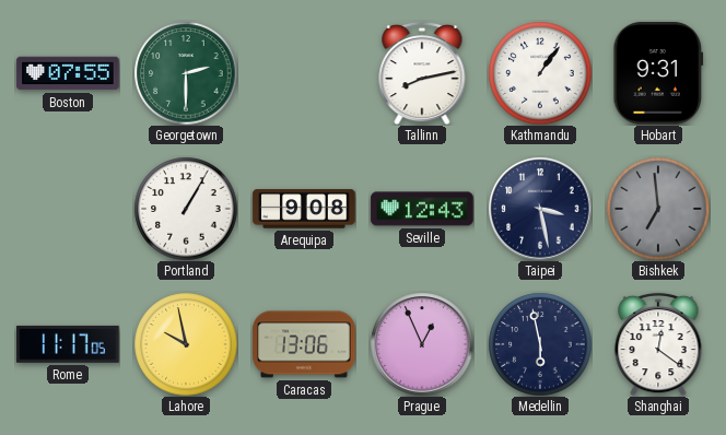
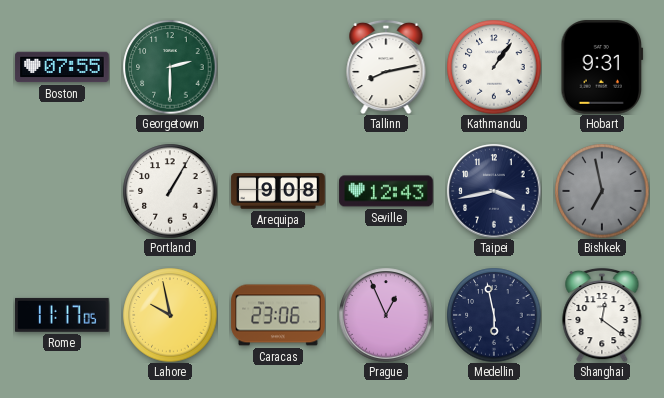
Taipei: 3:28 -> 3:43
Bishkek: 6:59 -> 6:58
Caracas: 13:06 -> 23:06
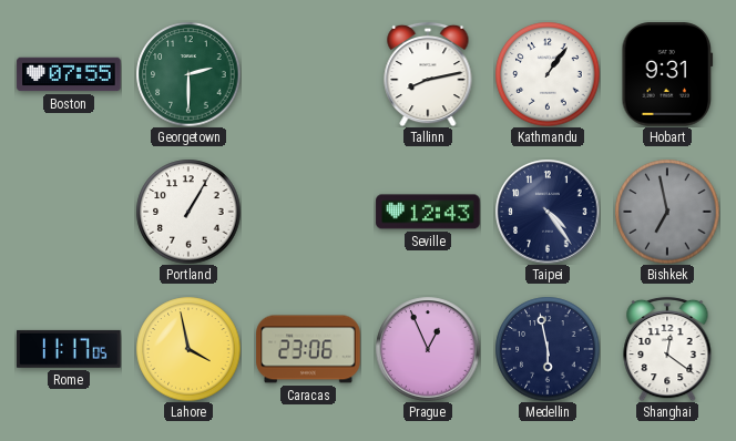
Arequipa: 9:08 -> none
Taipei: 3:43 -> 4:24
Lahore: 9:58 -> 3:58
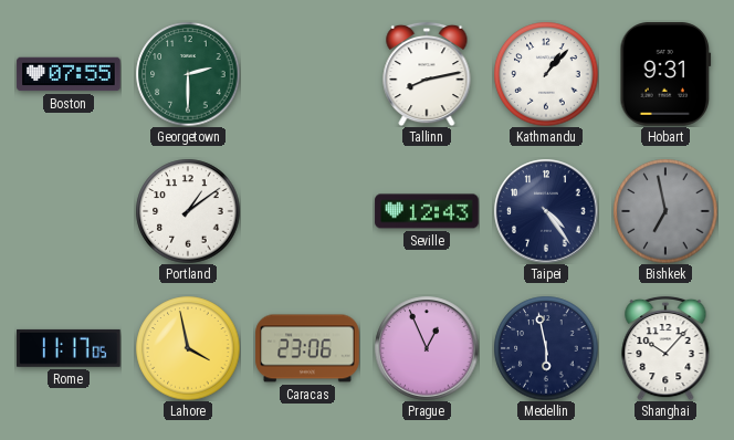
Kathmandu: 1:06 -> 1:07
Portland: 1:05 -> 1:09
Shanghai: 12:21 -> 10:07
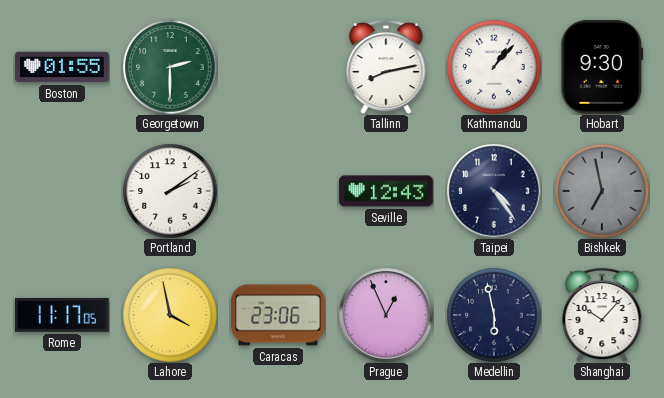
Boston: 07:55 -> 01:55
Hobart: 9:31 -> 9:30
Portland: 1:09 -> 2:09
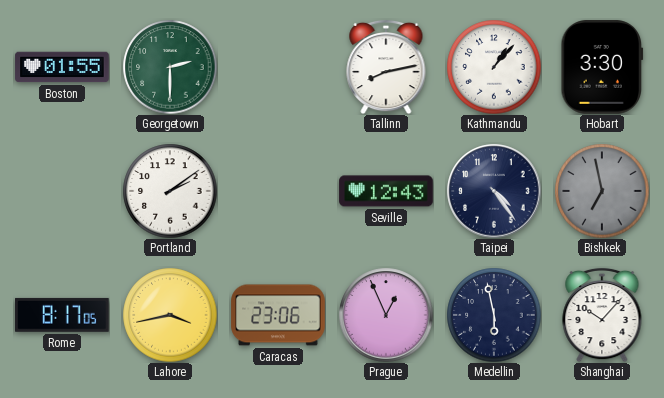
Hobart: 9:30 -> 3:30
Rome: 11:17 -> 8:17
Lahore: 3:58 -> 3:43
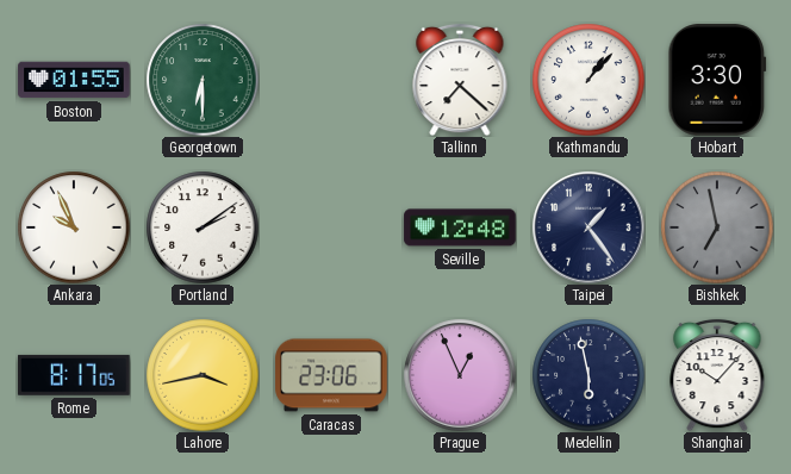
Georgetown: 2:30 -> 6:30
Tallinn: 8:13 -> 7:22
Ankara: none -> 9:56
Seville: 12:43 -> 12:48
Taipei: 4:24 -> 1:24
